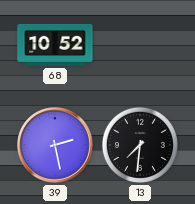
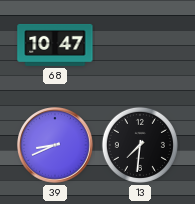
68: 10:52 -> 10:47
39: 2:28 -> 8:41
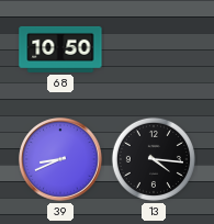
68: 10:47 -> 10:50
13: 7:31 -> 4:16
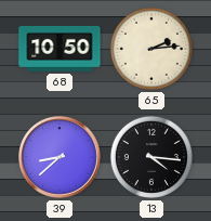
65: none -> 2:14
39: 8:41 -> 8:38
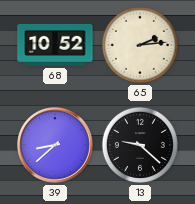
68: 10:50 -> 10:52
13: 4:16 -> 9:22
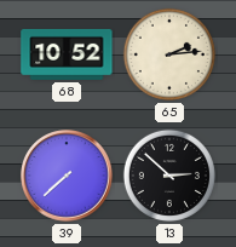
39: 8:38 -> 7:38
13: 9:22 -> 2:52
